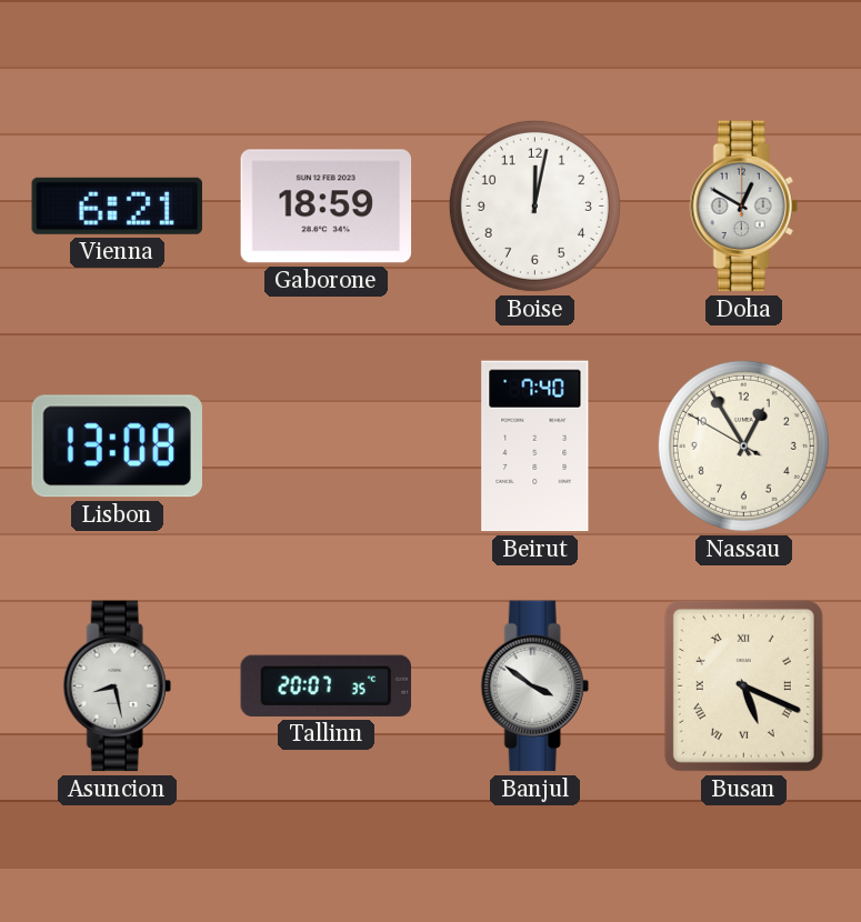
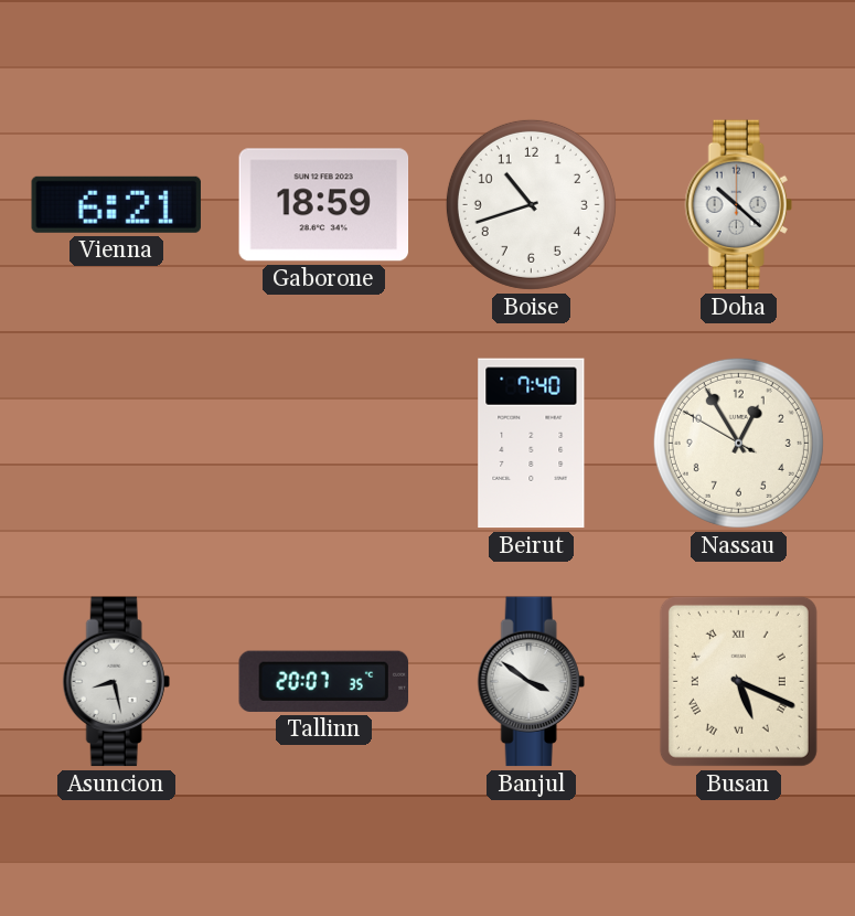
Boise: 12:02 -> 10:42
Doha: 12:50 -> 10:22
Lisbon: 13:08 -> none
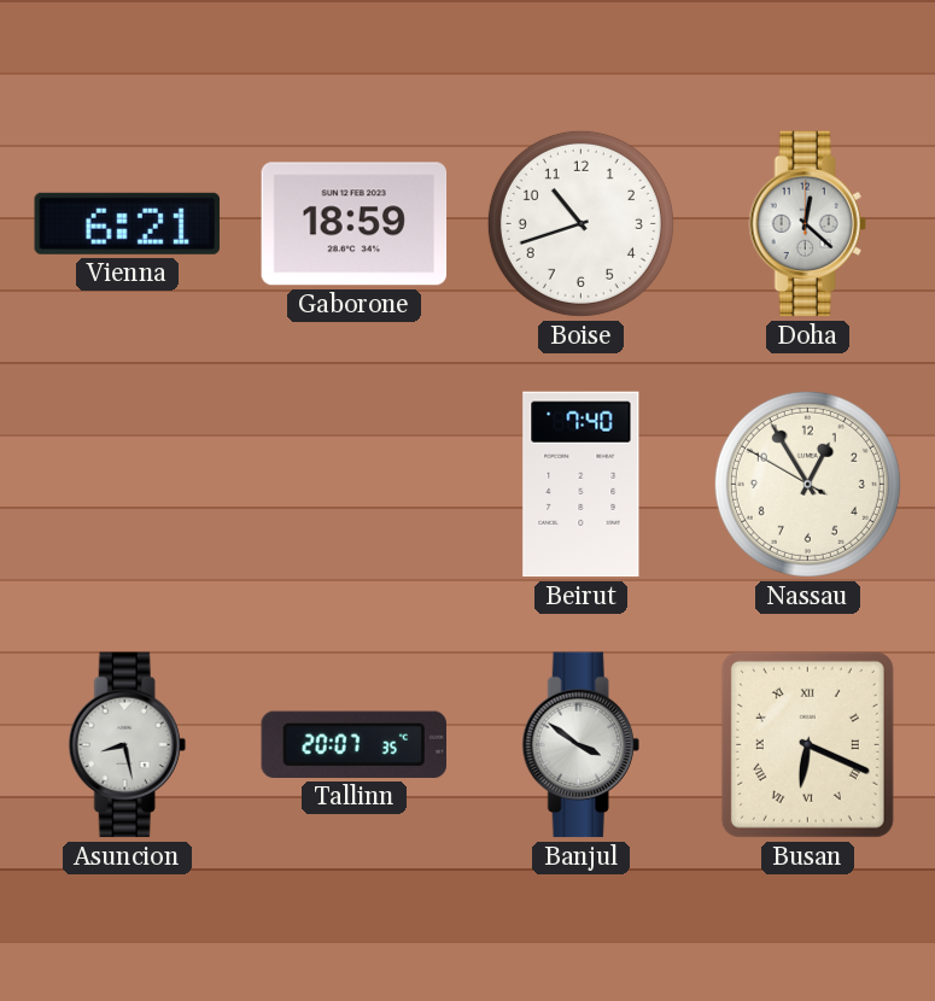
Doha: 10:22 -> 12:22
Busan: 5:19 -> 6:19
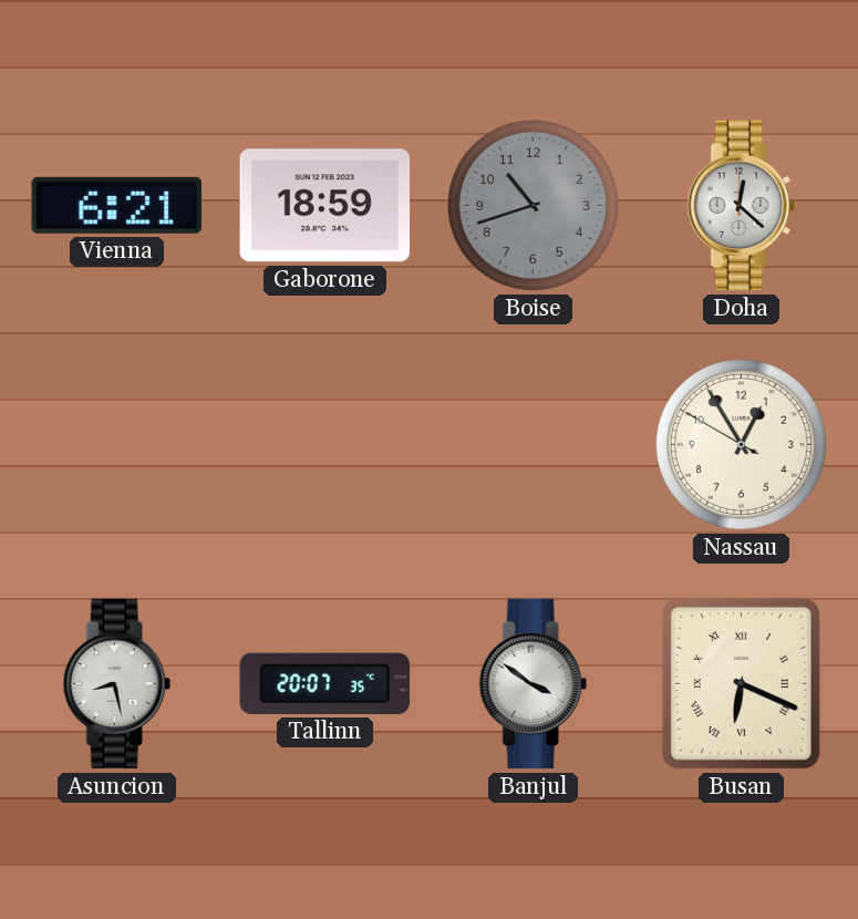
Boise dial: white -> grey
Beirut: 7:40 -> none
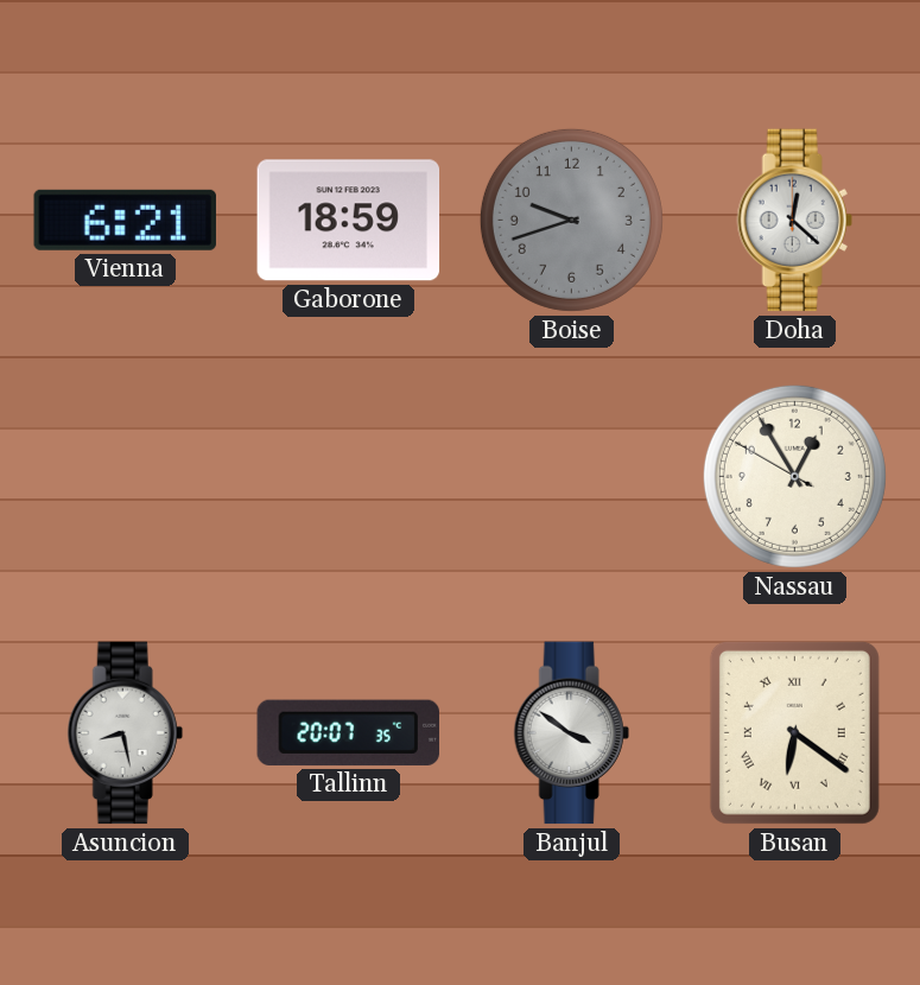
Boise: 10:42 -> 9:42
Busan: 6:19 -> 6:21
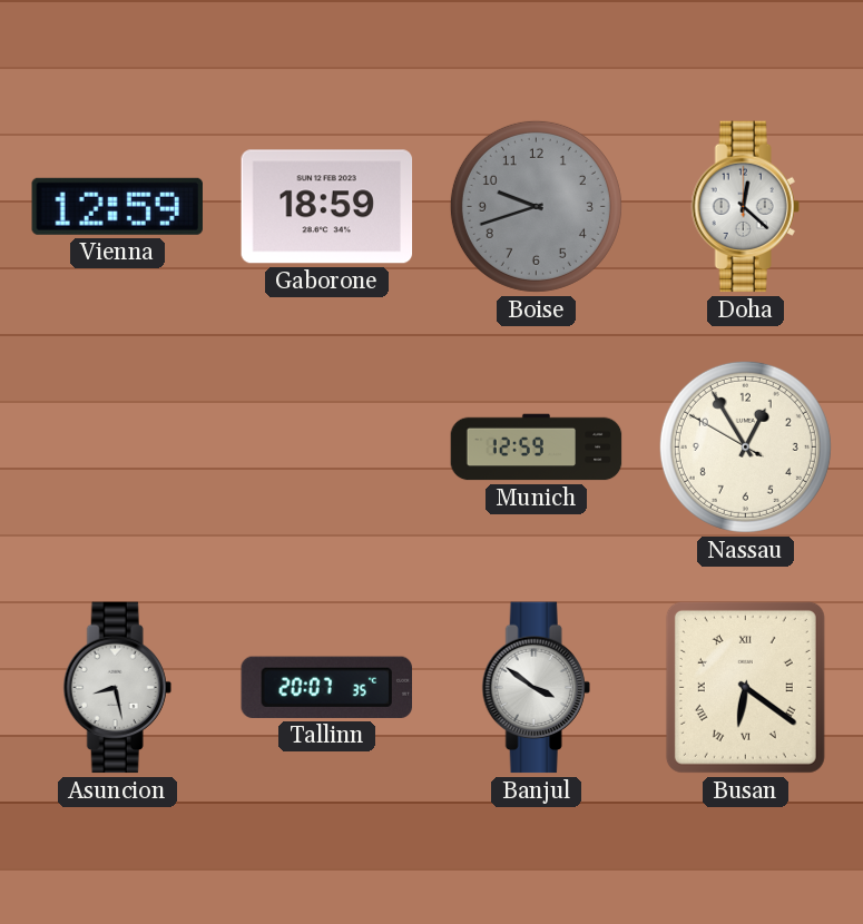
Vienna: 6:21 -> 12:59
Munich: none -> 12:59
